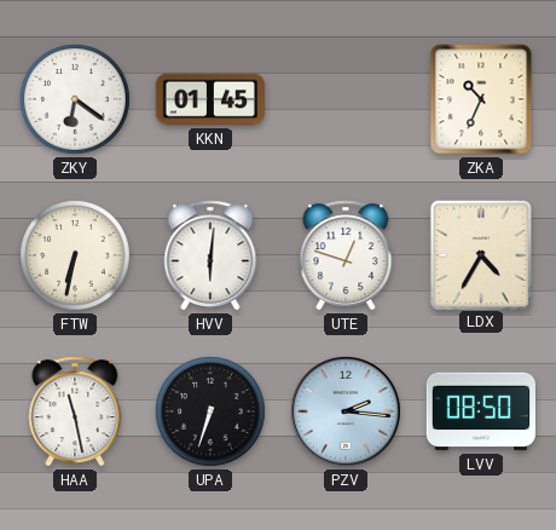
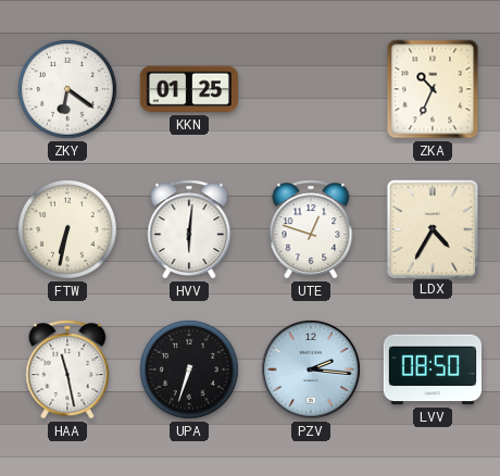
KKN: 01:45 -> 01:25
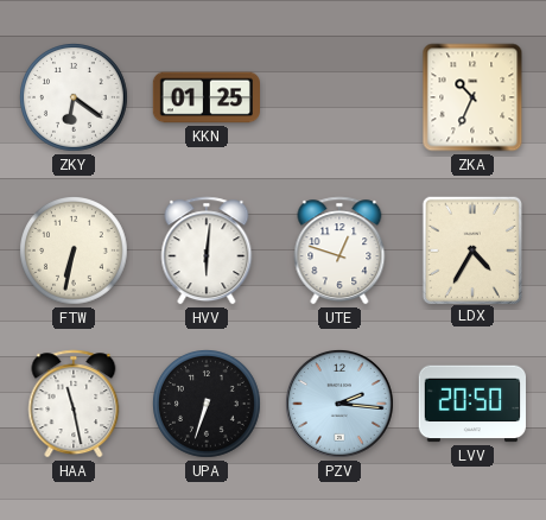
LVV: 08:50 -> 20:50
